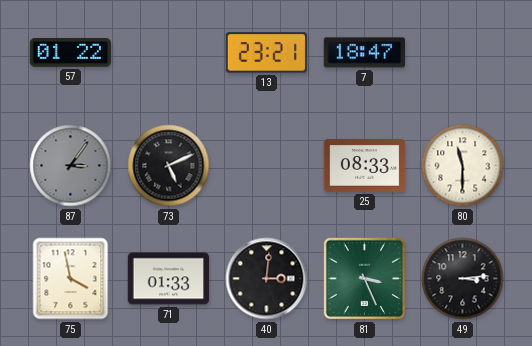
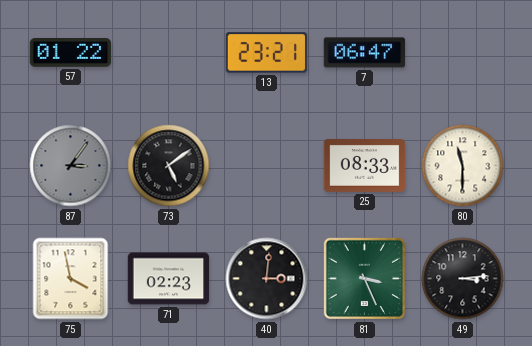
7: 18:47 -> 06:47
73: 5:11 -> 5:09
71: 01:33 -> 02:23
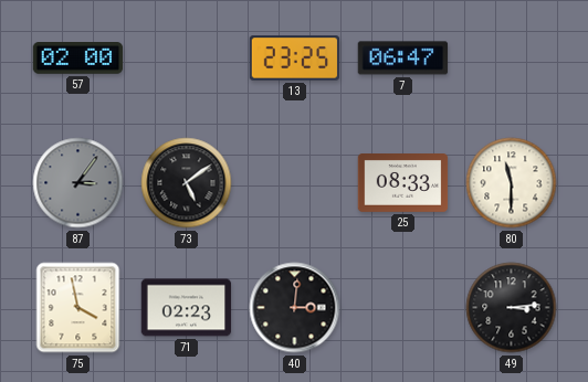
57: 01:22 -> 02:00
13: 23:21 -> 23:25
81: 3:26 -> none
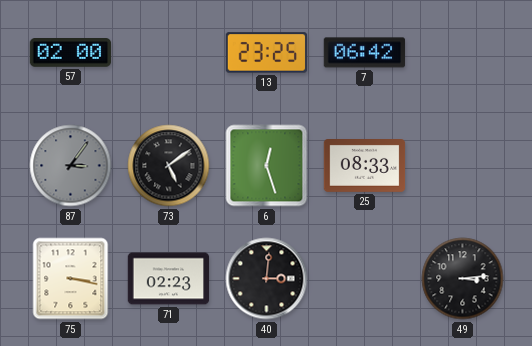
7: 06:47 -> 06:42
6: none -> 12:27
80: 11:30 -> none
75: 3:58 -> 3:17
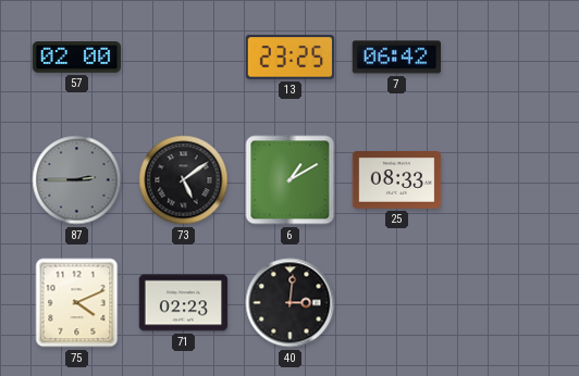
87: 3:06 -> 2:45
6: 12:27 -> 1:10
75: 3:17 -> 4:11
49: 3:14 -> none
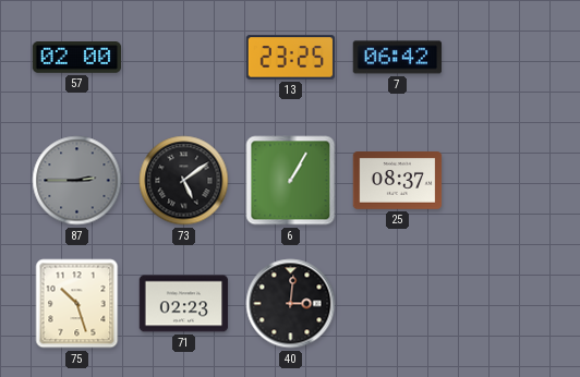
6: 1:10 -> 1:05
25: 08:33 -> 08:37
75: 4:11 -> 10:27
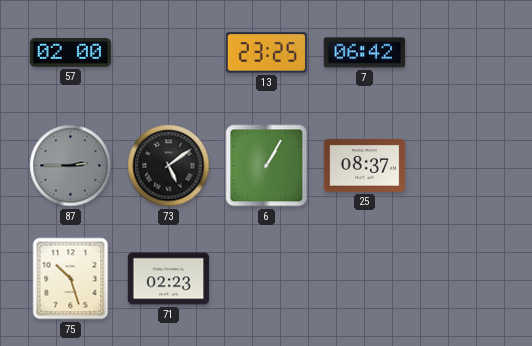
40: 3:01 -> none
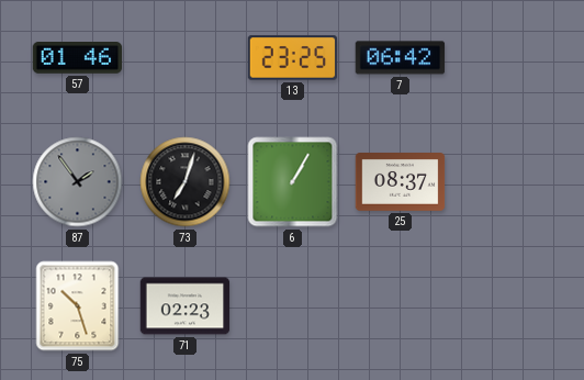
57: 02:00 -> 01:46
87: 2:45 -> 1:54
73: 5:09 -> 7:03
